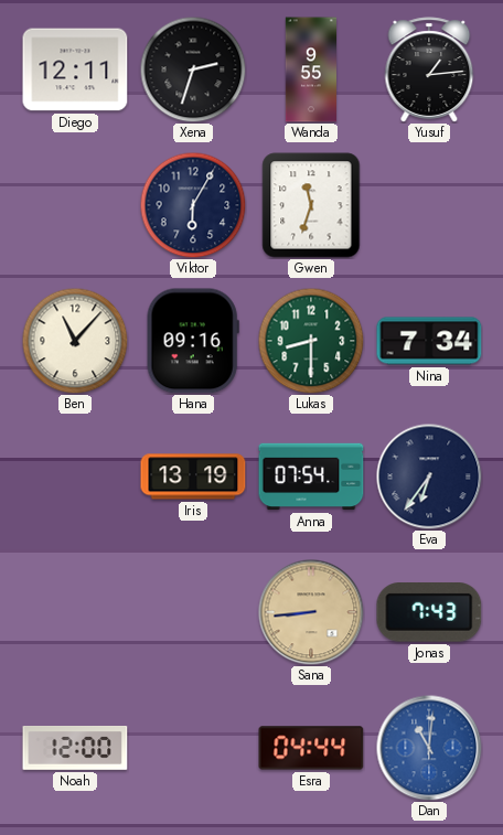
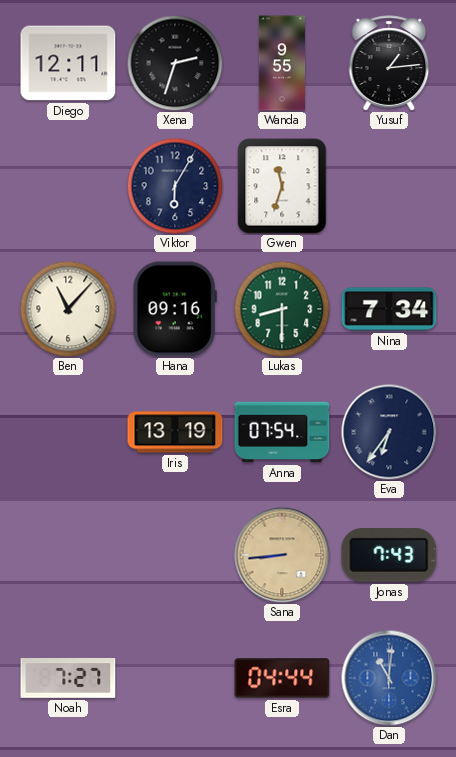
Noah: 12:00 -> 7:27
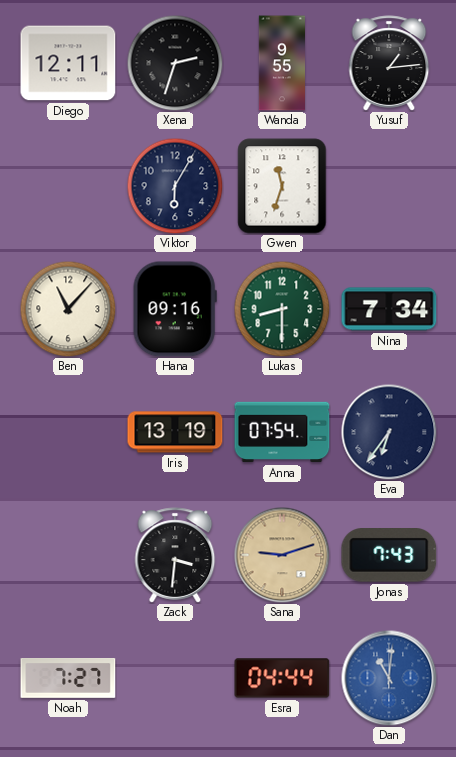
Zack: none -> 3:31
Sana: 8:44 -> 9:12
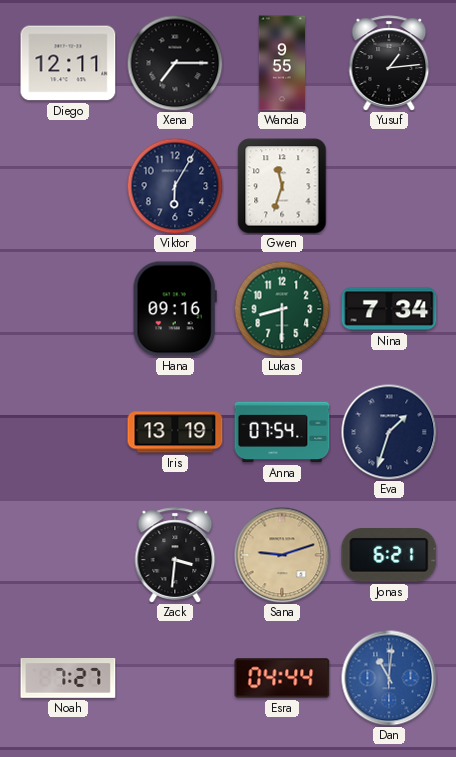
Xena: 2:33 -> 7:15
Ben: 11:07 -> none
Eva: 6:36 -> 1:33
Jonas: 7:43 -> 6:21
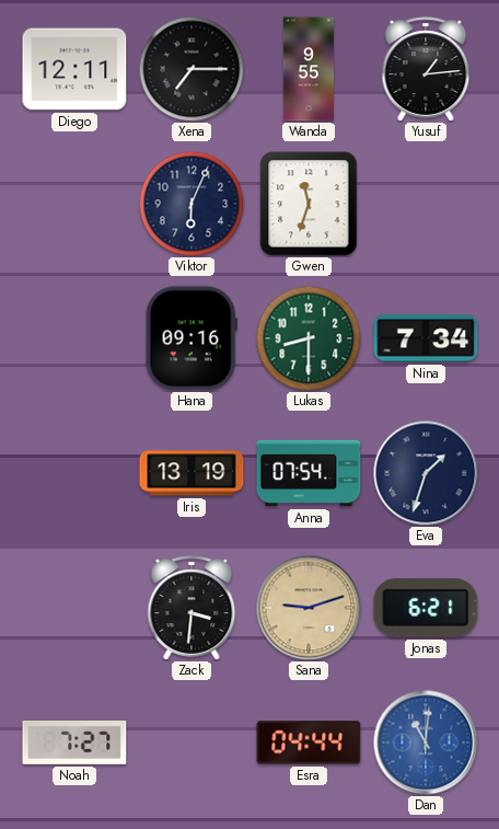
Viktor: 6:05 -> 6:04
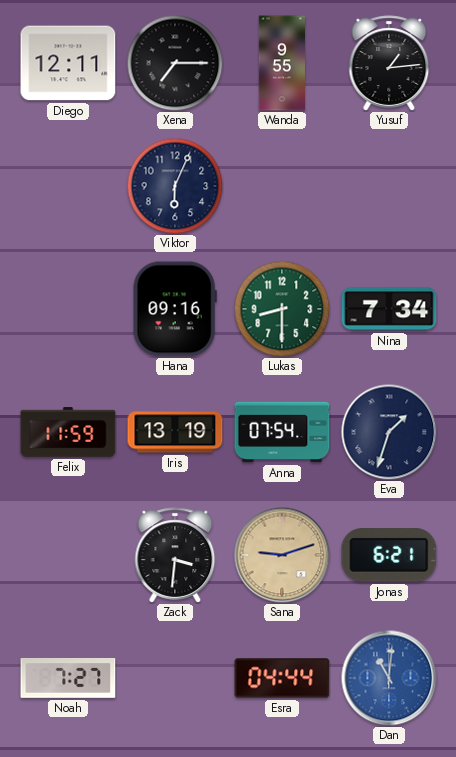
Gwen: 11:33 -> none
Felix: none -> 11:59
